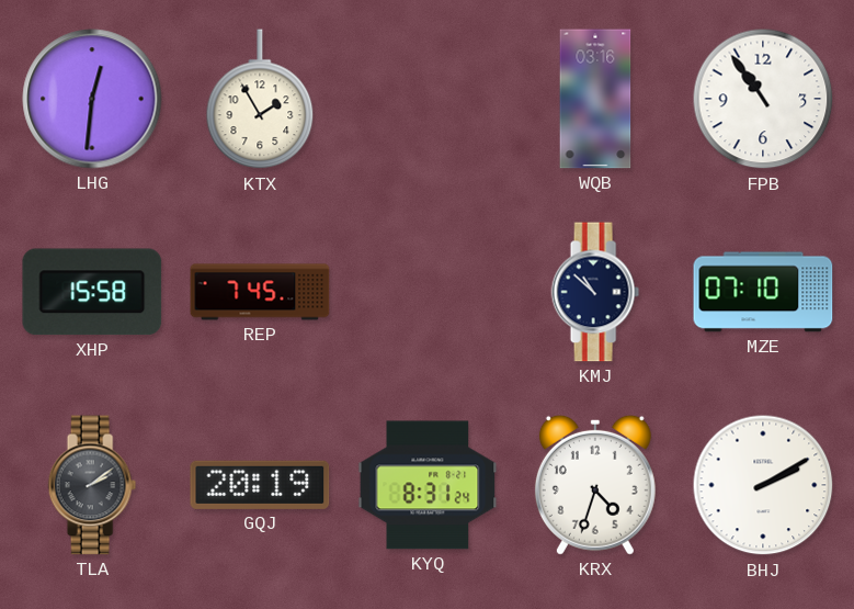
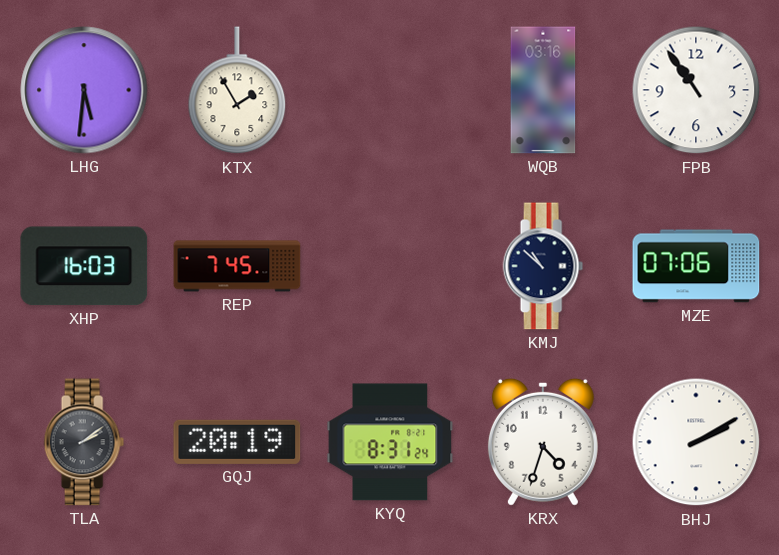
LHG: 12:31 -> 5:31
XHP: 15:58 -> 16:03
MZE: 07:10 -> 07:06
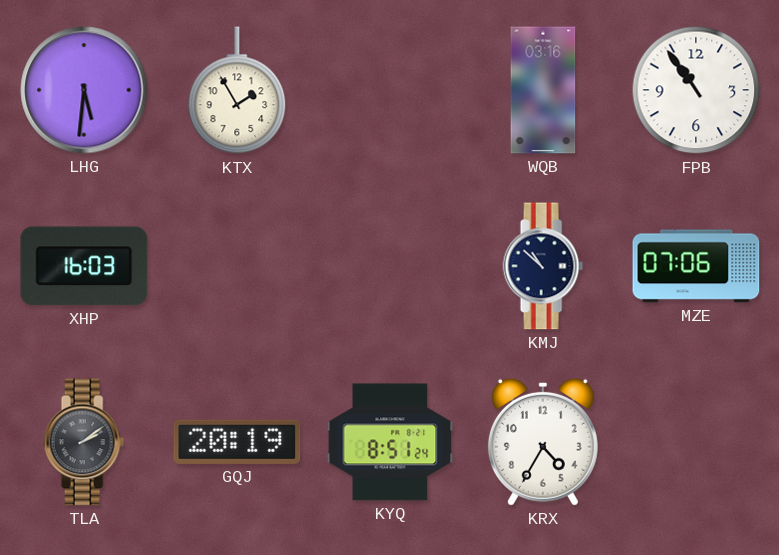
REP: 7:45 -> none
KYQ: 8:31 -> 8:51
KRX: 4:33 -> 4:35
BHJ: 2:10 -> none
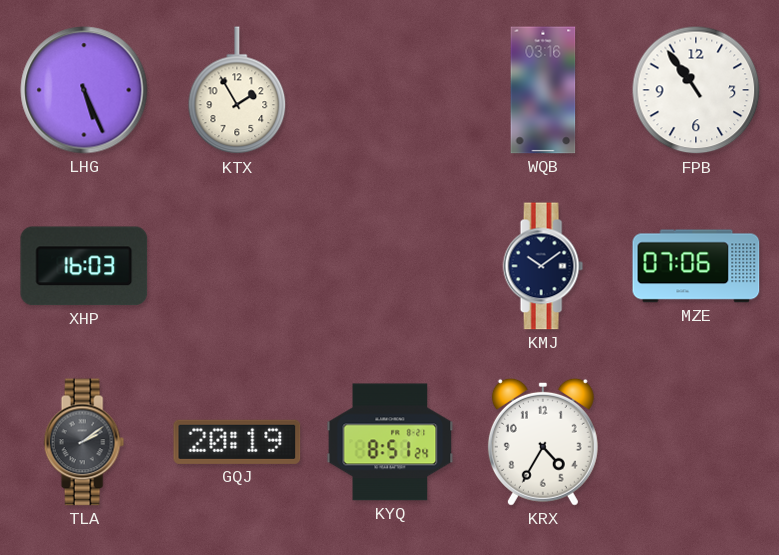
LHG: 5:31 -> 5:26
KMJ: 10:52 -> 10:09
